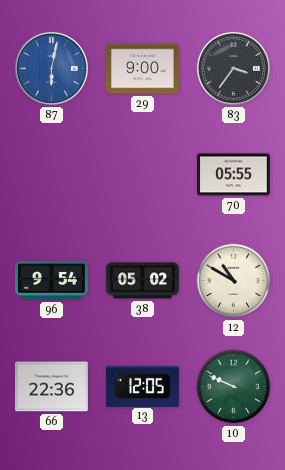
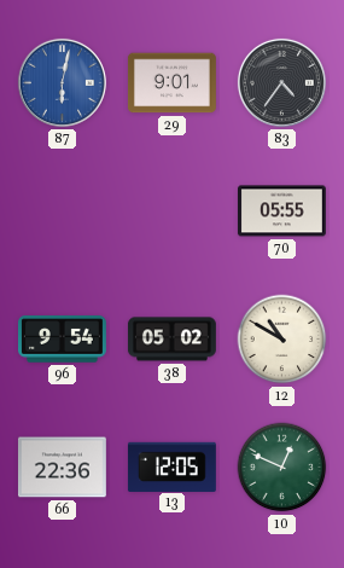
29: 9:00 -> 9:01
83: 3:36 -> 4:36
10: 9:49 -> 12:49
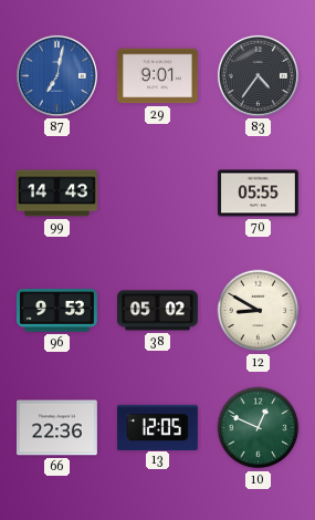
87: 6:02 -> 7:02
99: none -> 14:43
96: 9:54 -> 9:53
12: 10:50 -> 8:50
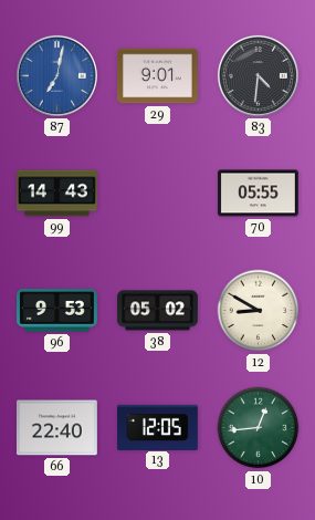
83: 4:36 -> 4:31
66: 22:36 -> 22:40
10: 12:49 -> 12:44
